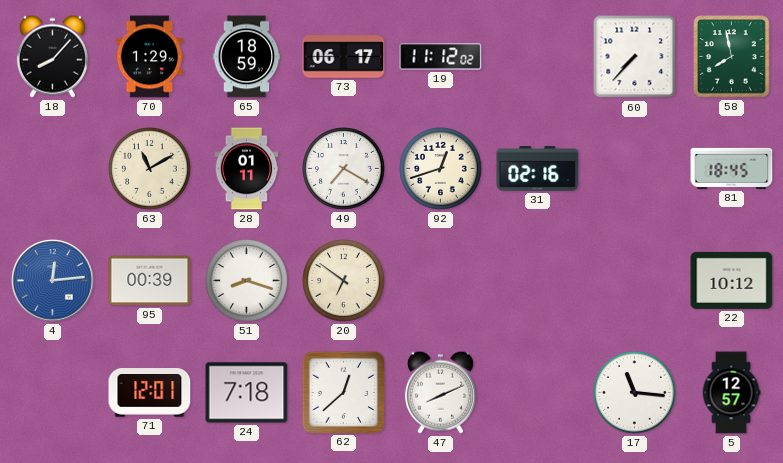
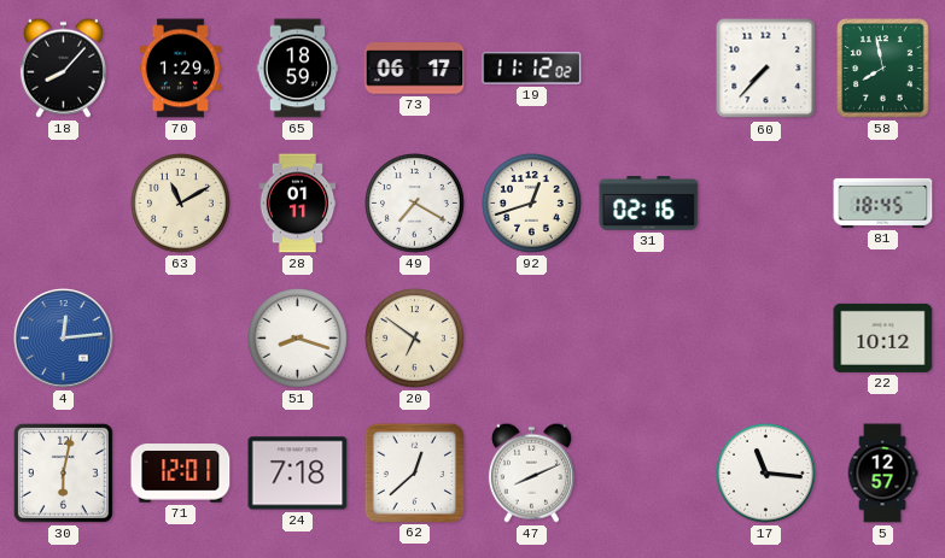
95: 00:39 -> none
30: none -> 6:02
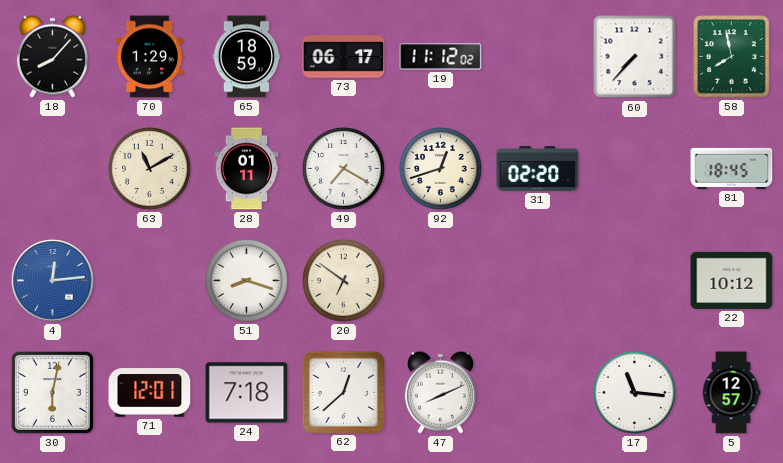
31: 02:16 -> 02:20
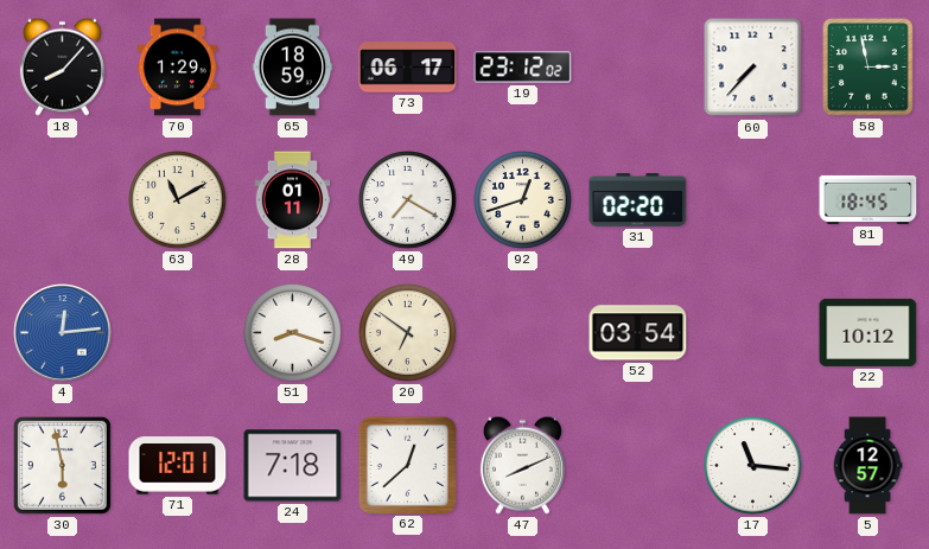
19: 11:12 -> 23:12
58: 7:58 -> 2:58
52: none -> 03:54
30: 6:02 -> 5:58
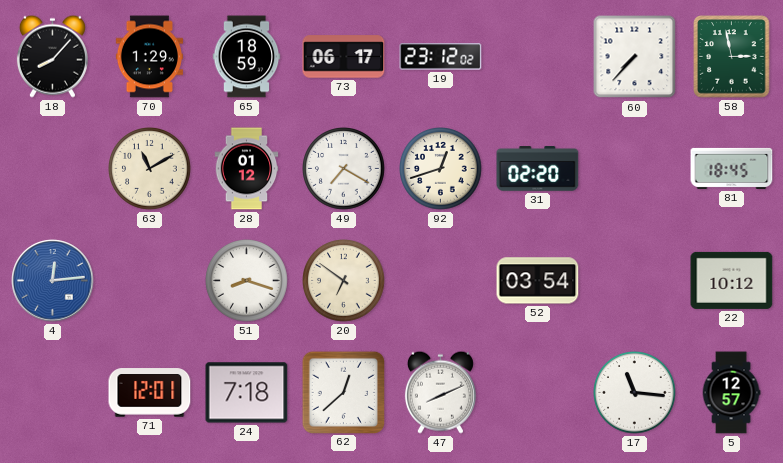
28: 01:11 -> 01:12
30: 5:58 -> none
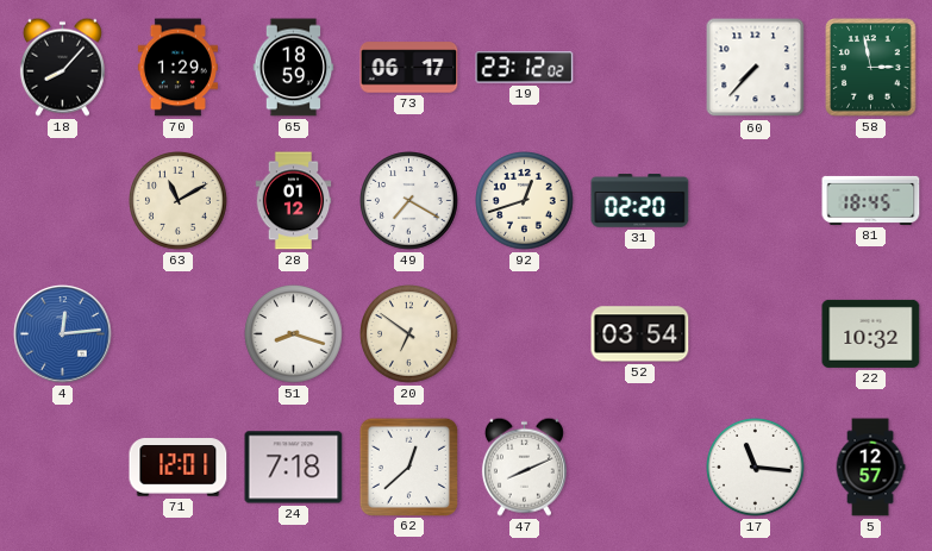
22: 10:12 -> 10:32
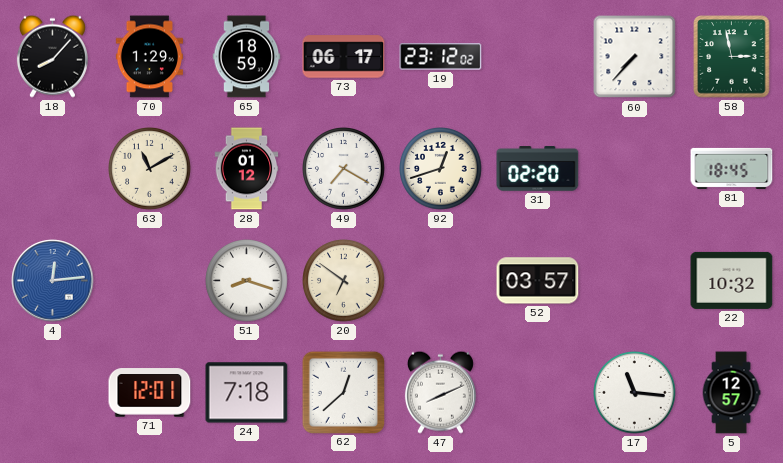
52: 03:54 -> 03:57
